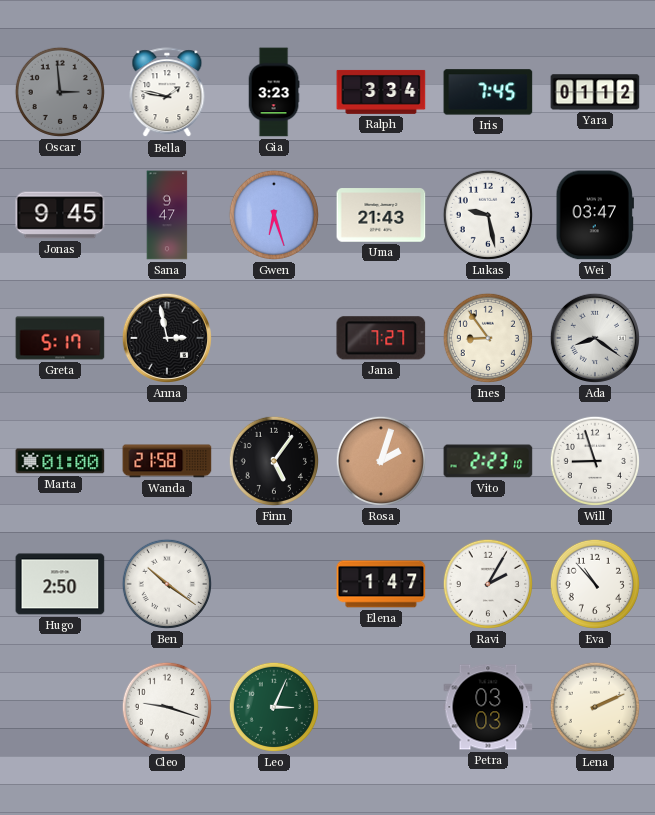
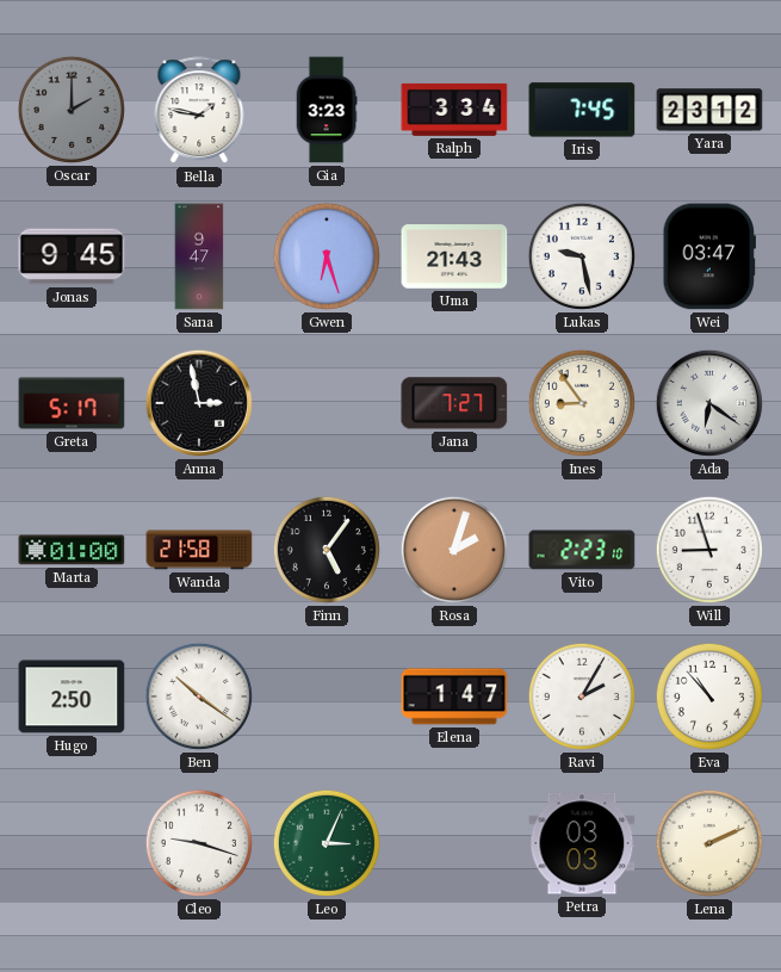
Oscar: 2:59 -> 2:00
Yara: 01:12 -> 23:12
Ada: 8:21 -> 6:21
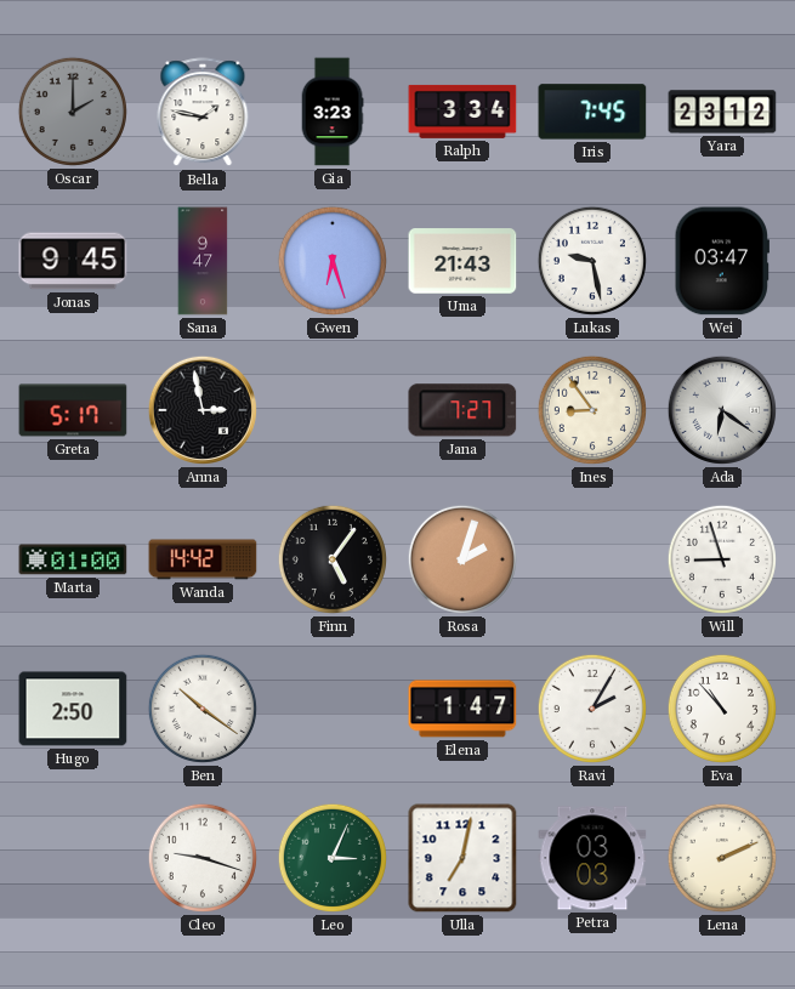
Wanda: 21:58 -> 14:42
Vito: 2:23 -> none
Ulla: none -> 7:02
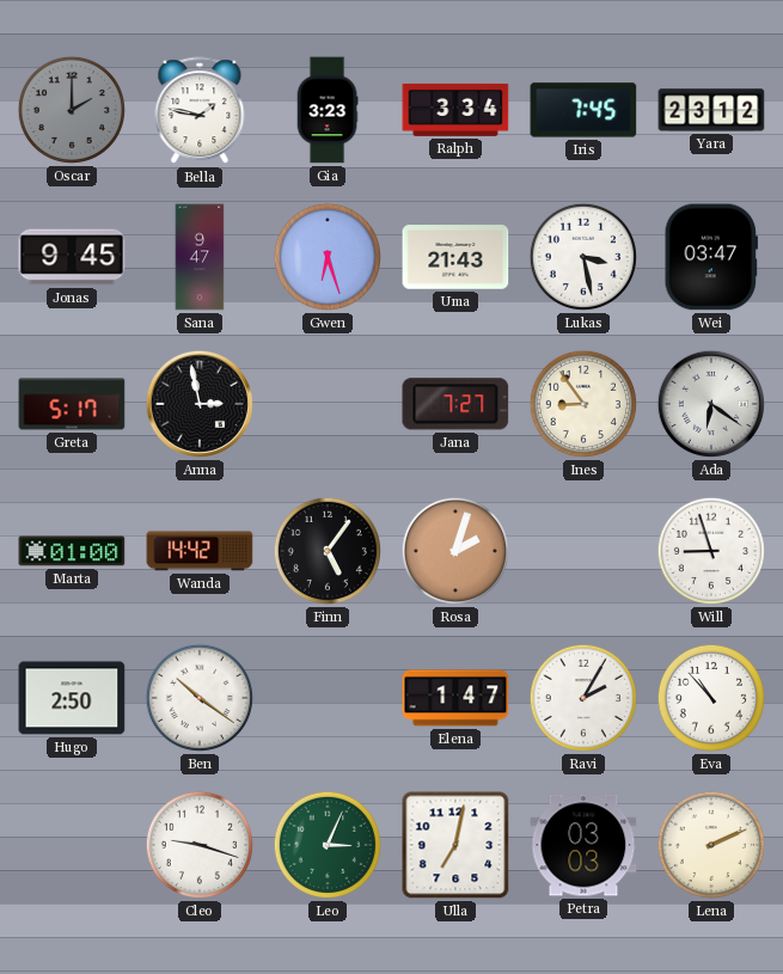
Lukas: 9:28 -> 3:28
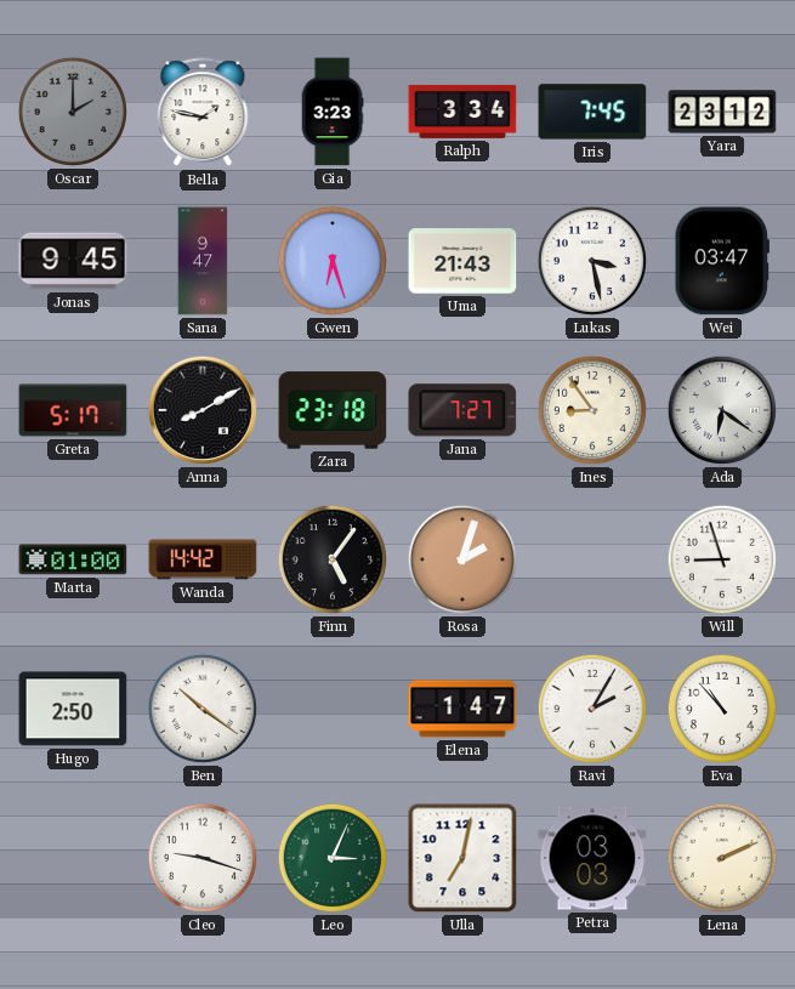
Anna: 2:58 -> 8:10
Zara: none -> 23:18
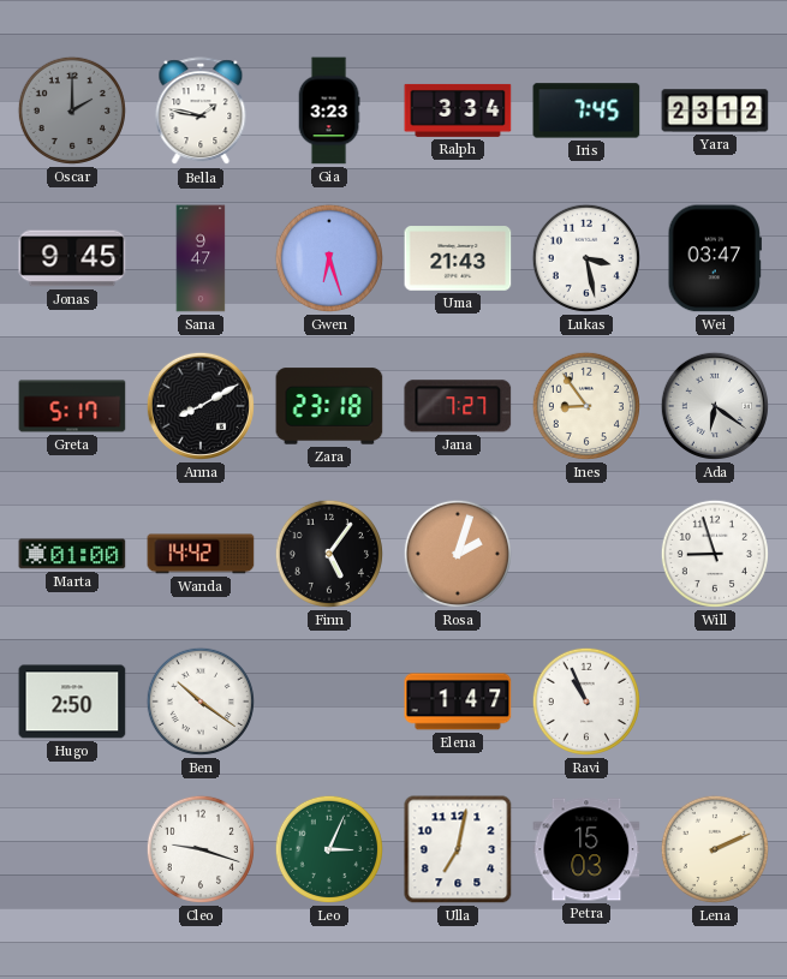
Ravi: 2:05 -> 10:56
Eva: 10:53 -> none
Petra: 03:03 -> 15:03
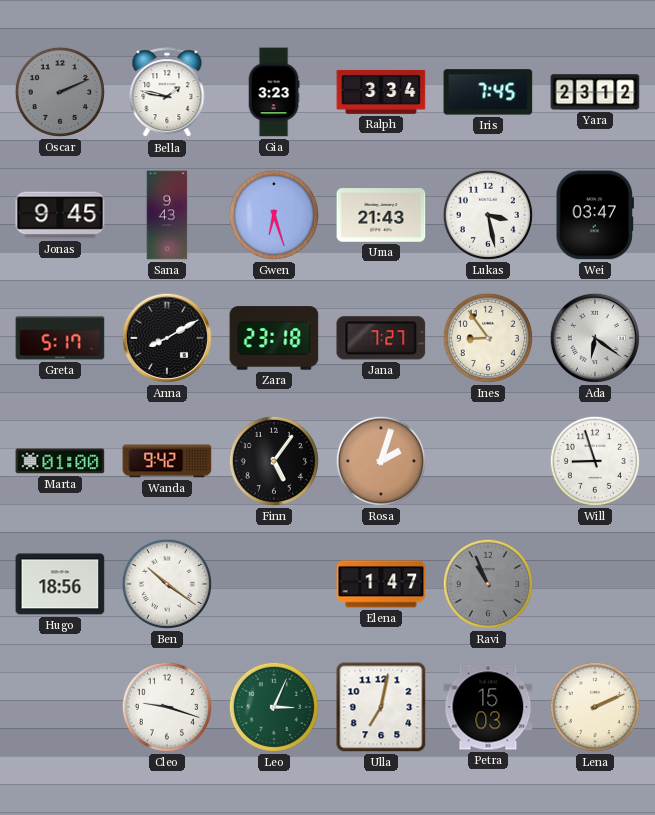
Oscar: 2:00 -> 2:11
Sana: 9:47 -> 9:43
Wanda: 14:42 -> 9:42
Hugo: 2:50 -> 18:56
Ravi dial: white -> grey
